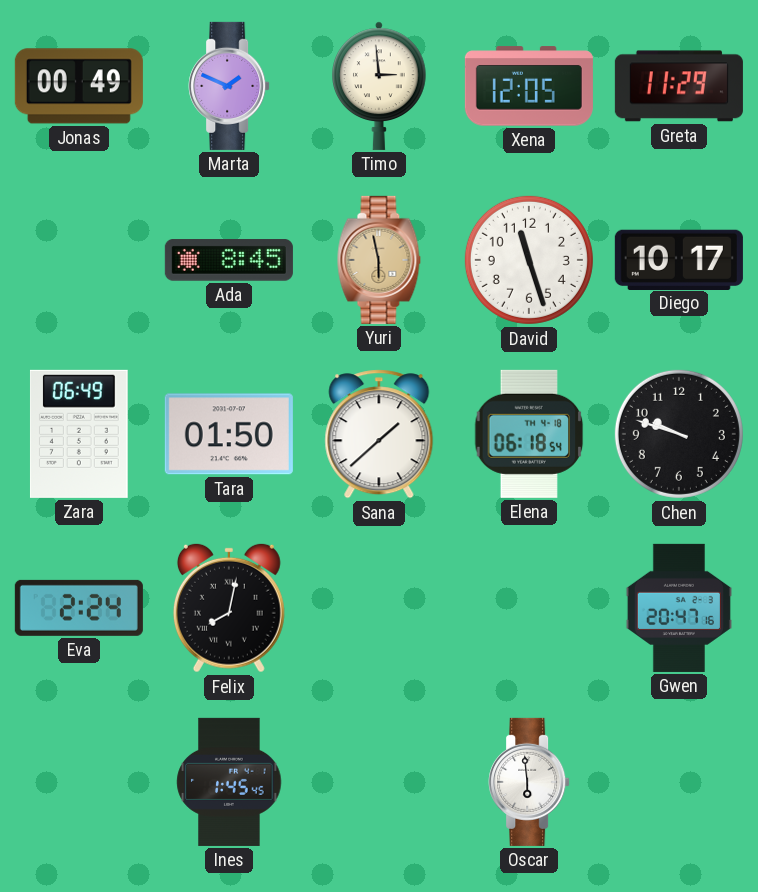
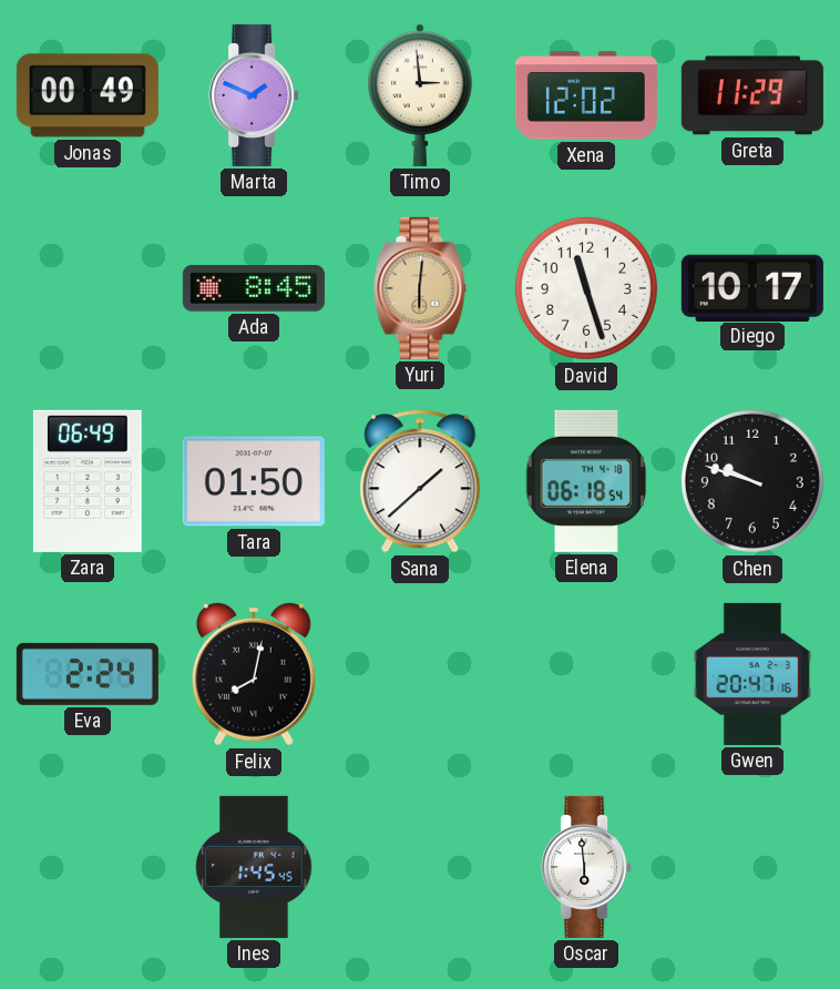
Xena: 12:05 -> 12:02
Yuri: 5:58 -> 6:01
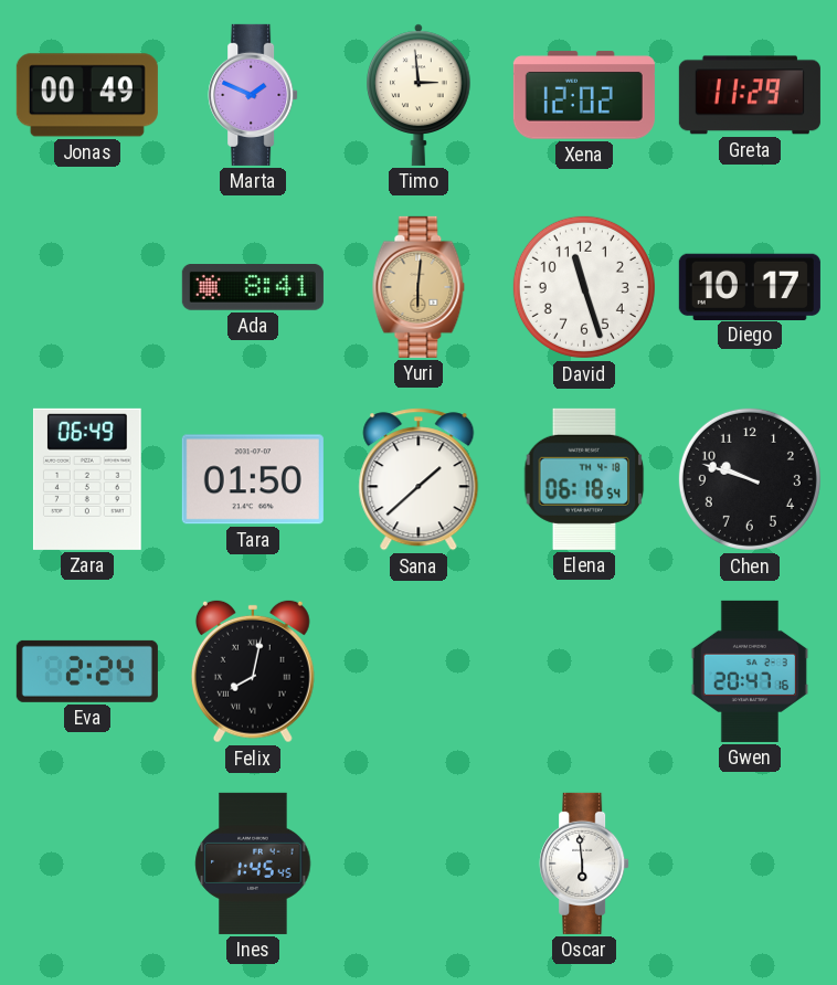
Ada: 8:45 -> 8:41
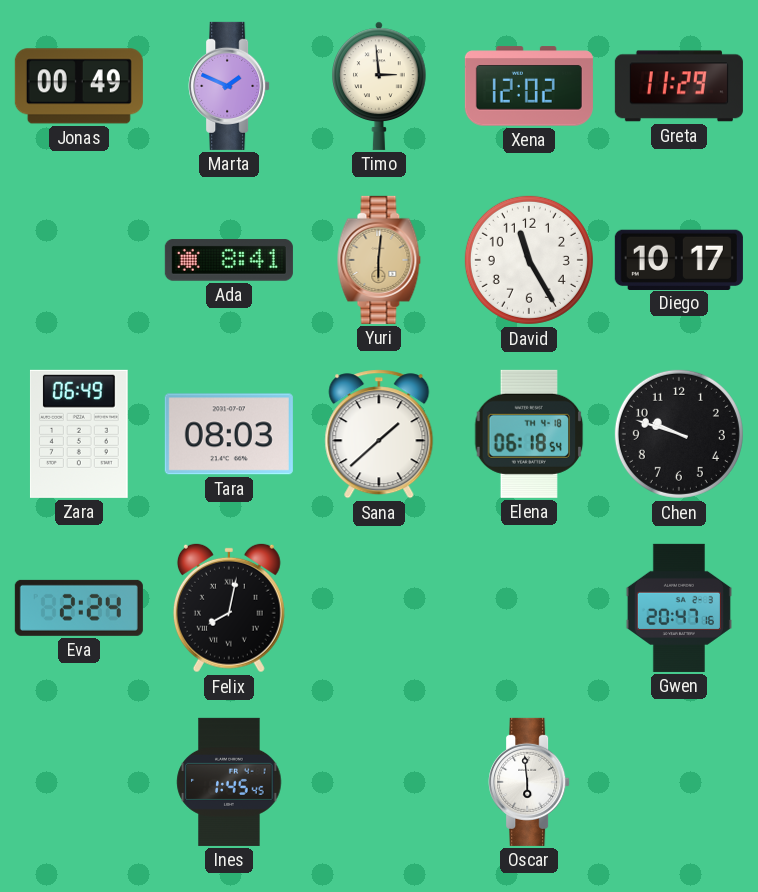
David: 11:27 -> 11:25
Tara: 01:50 -> 08:03
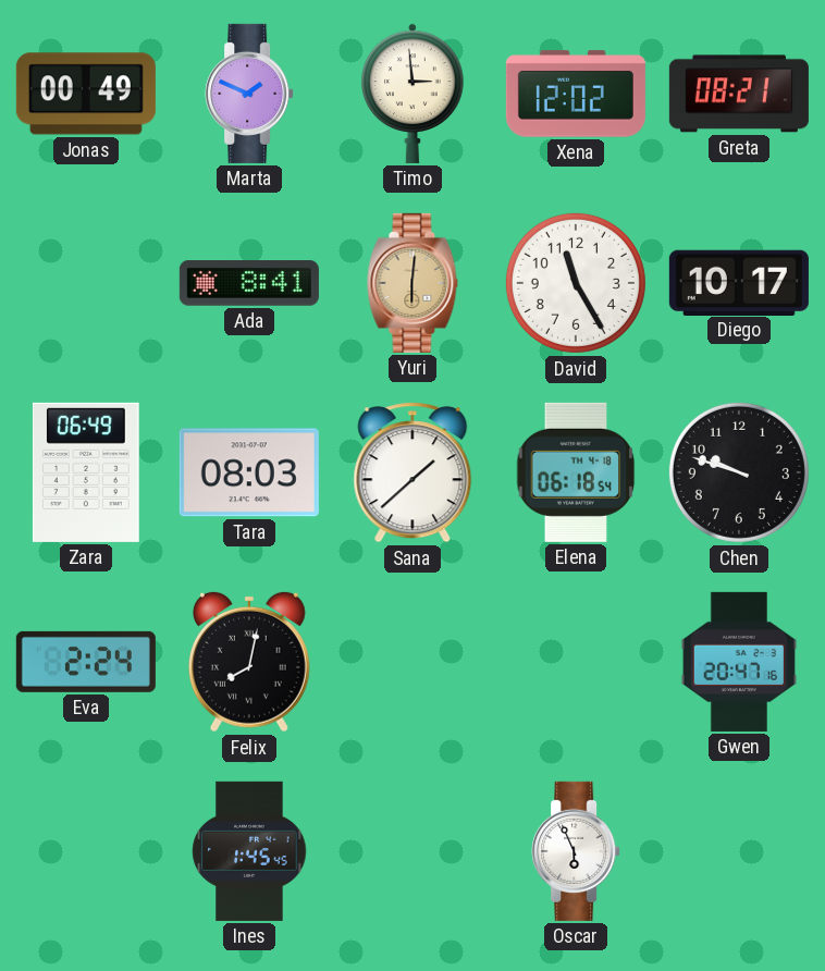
Greta: 11:29 -> 08:21
Oscar: 5:59 -> 5:56
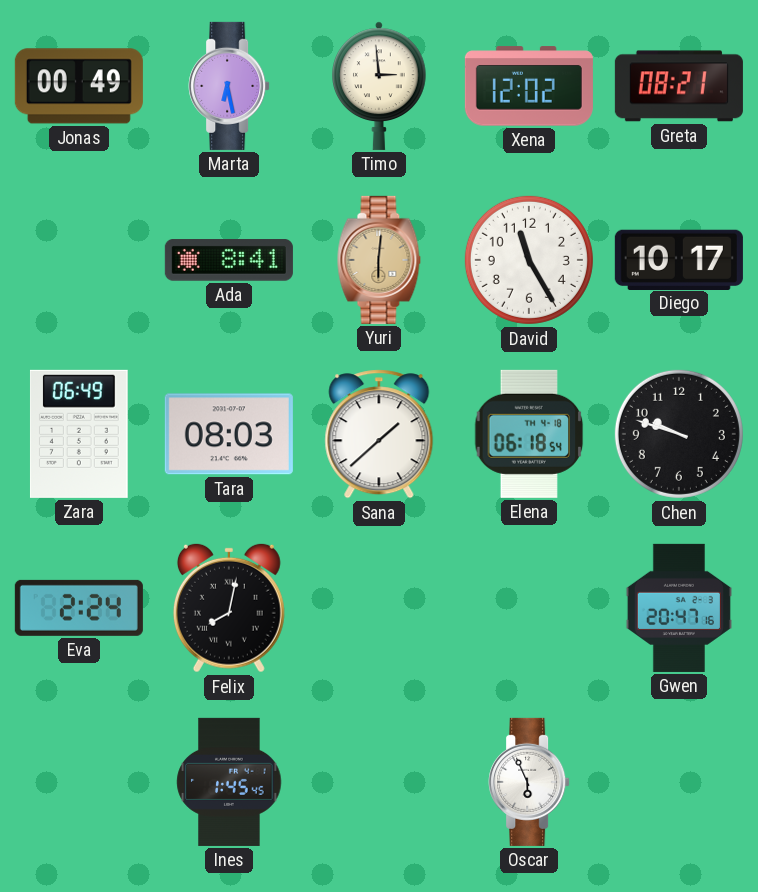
Marta: 1:49 -> 6:28
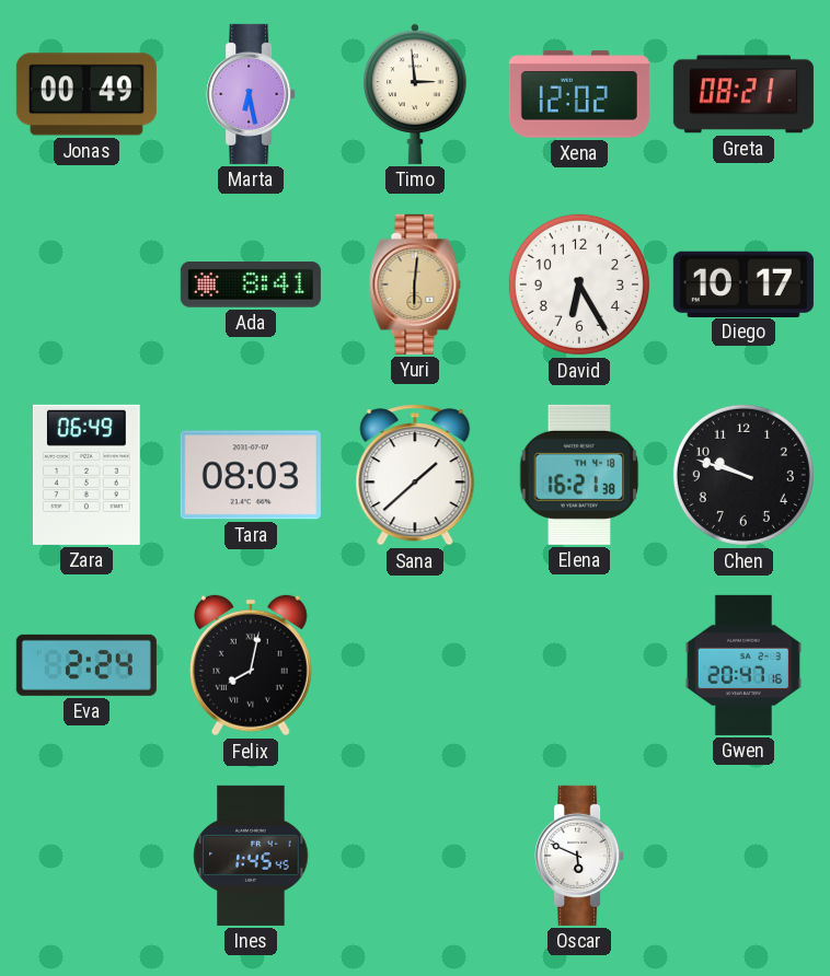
David: 11:25 -> 6:25
Elena: 06:18 -> 16:21
Oscar: 5:56 -> 5:49
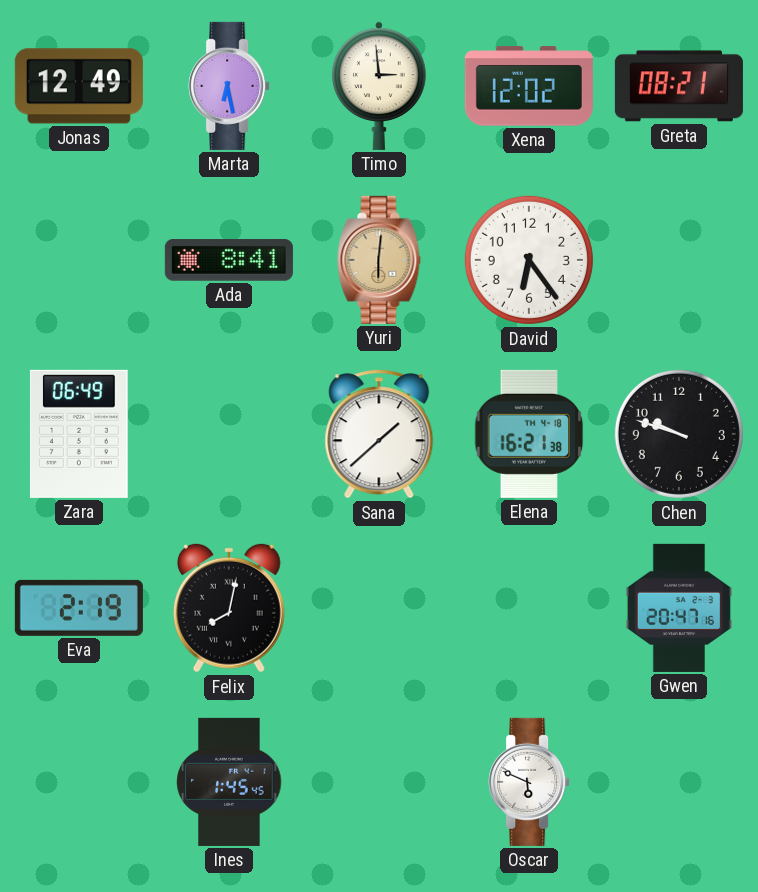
Jonas: 00:49 -> 12:49
David: 6:25 -> 6:24
Diego: 10:17 -> none
Tara: 08:03 -> none
Eva: 2:24 -> 2:19
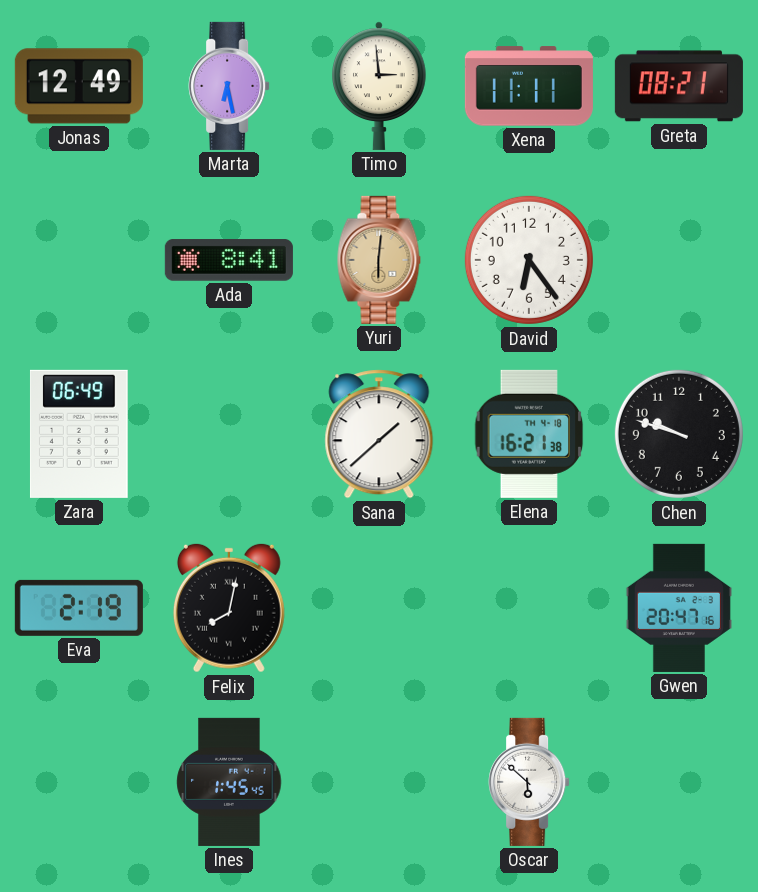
Xena: 12:02 -> 11:11
Oscar: 5:49 -> 5:52
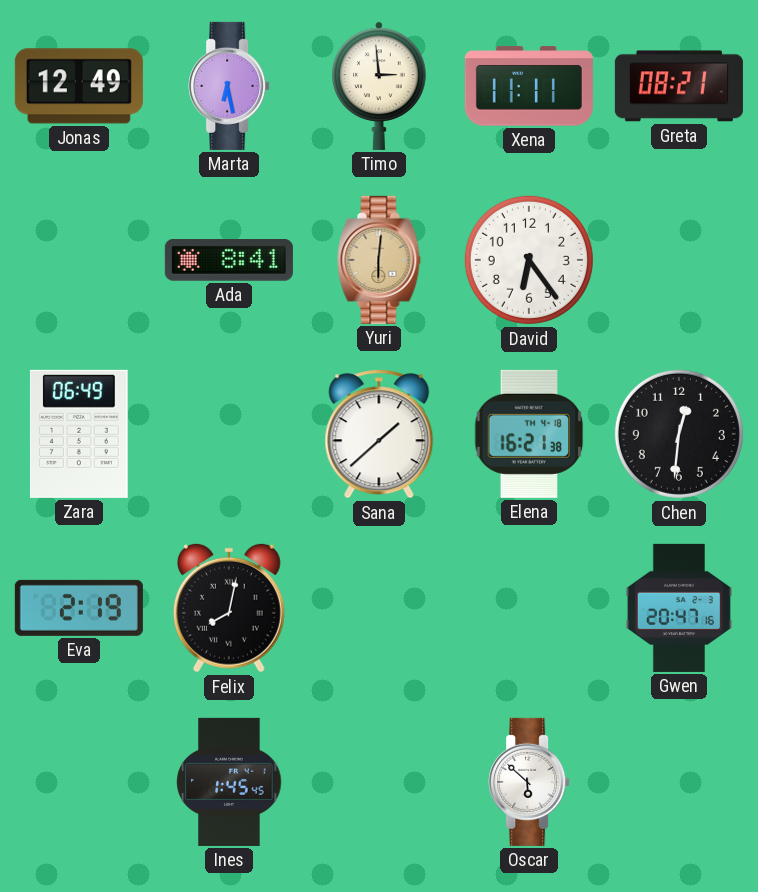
Chen: 9:48 -> 12:31
